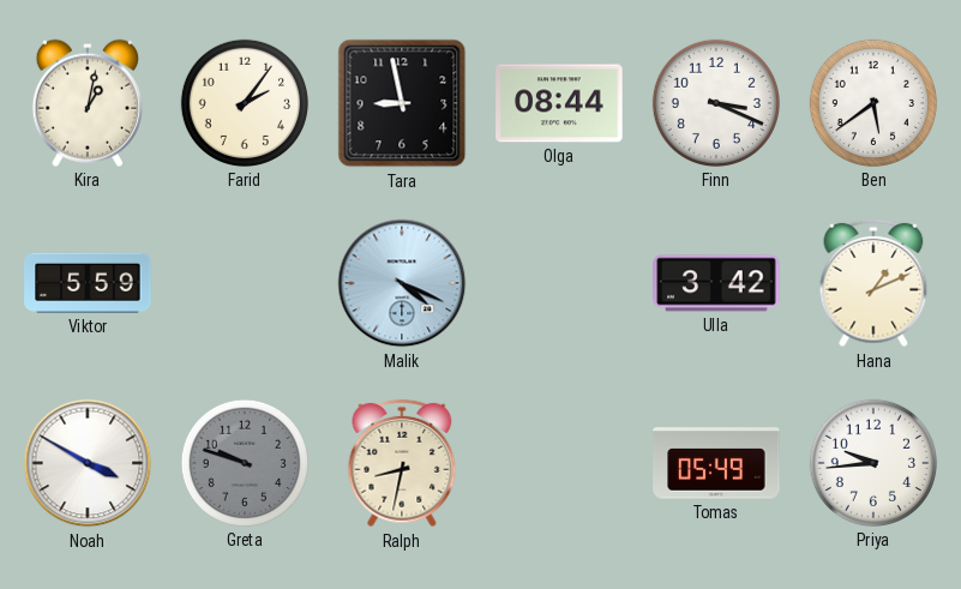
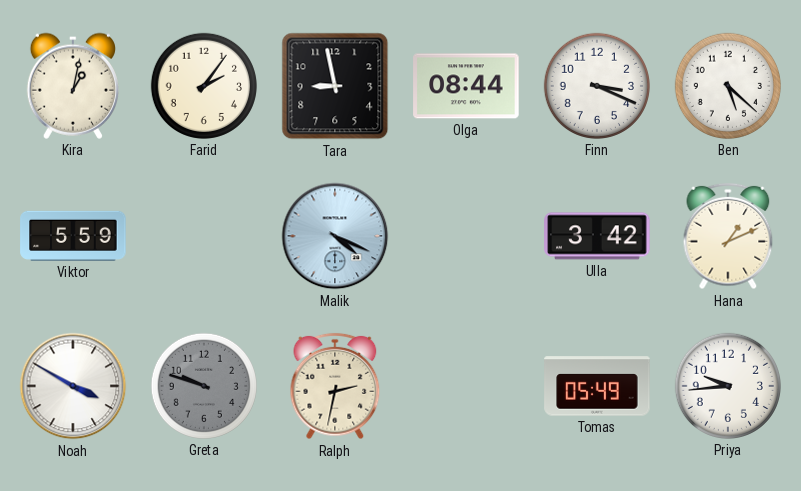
Ben: 5:39 -> 5:22
Ralph: 8:32 -> 2:32
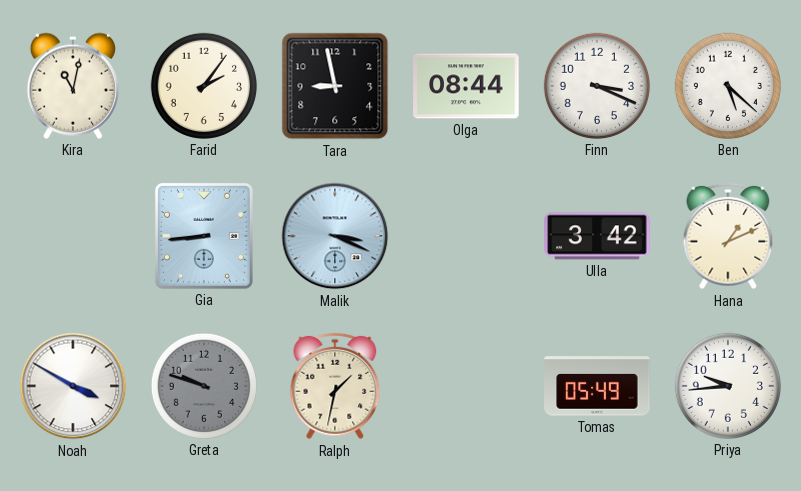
Kira: 1:02 -> 11:02
Viktor: 5:59 -> none
Gia: none -> 8:44
Malik: 4:19 -> 3:19
Ralph: 2:32 -> 1:32
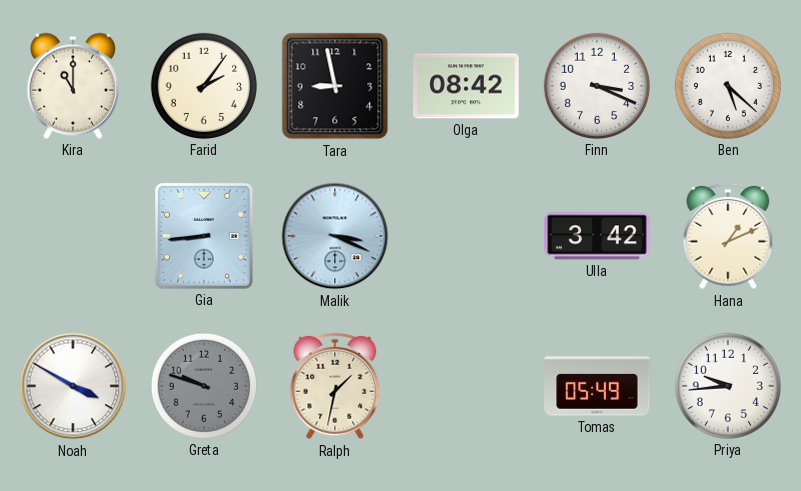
Kira: 11:02 -> 11:00
Olga: 08:44 -> 08:42
